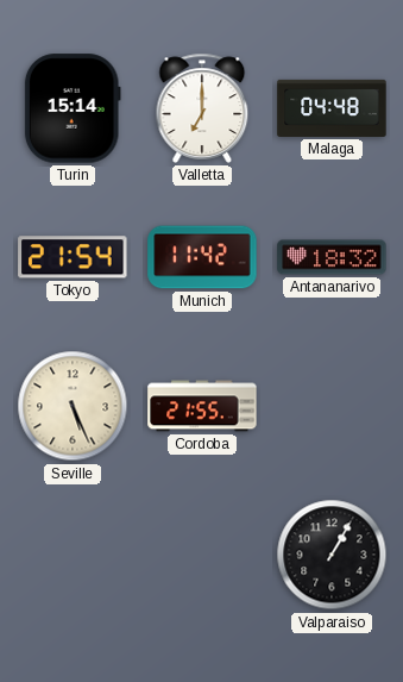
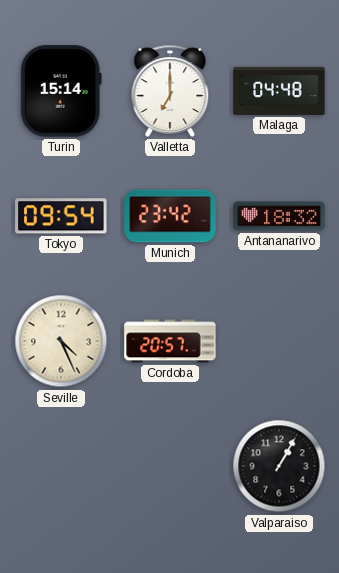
Tokyo: 21:54 -> 09:54
Munich: 11:42 -> 23:42
Seville: 5:26 -> 4:26
Cordoba: 21:55 -> 20:57
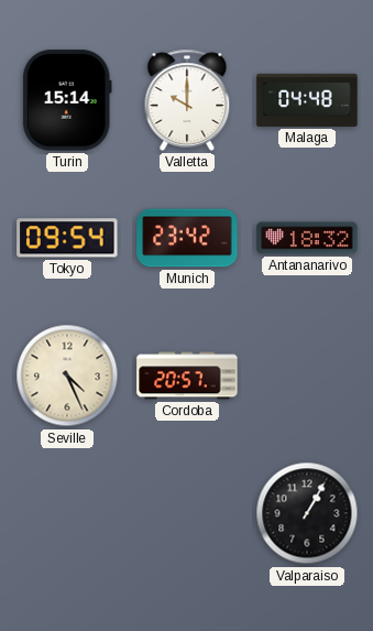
Valletta: 7:00 -> 10:00
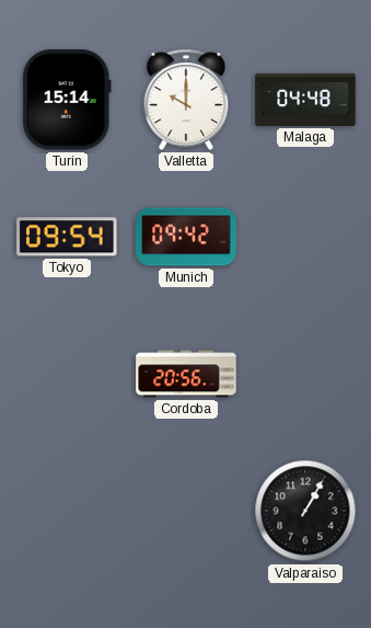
Munich: 23:42 -> 09:42
Antananarivo: 18:32 -> none
Seville: 4:26 -> none
Cordoba: 20:57 -> 20:56
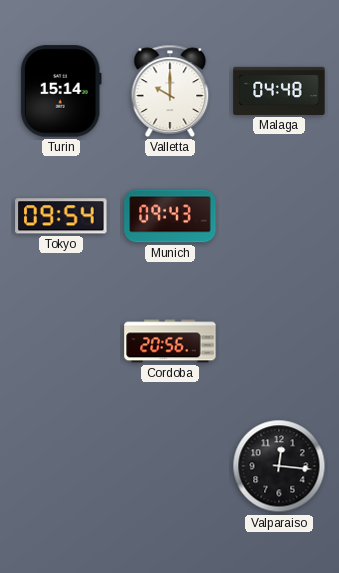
Munich: 09:42 -> 09:43
Valparaiso: 1:05 -> 12:16
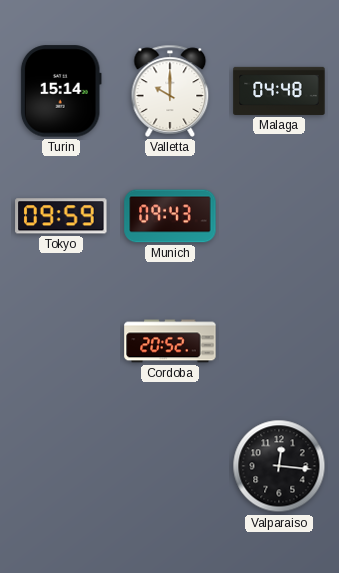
Tokyo: 09:54 -> 09:59
Cordoba: 20:56 -> 20:52
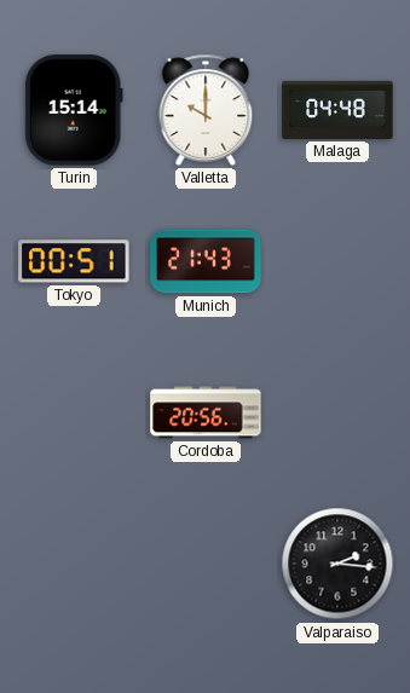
Tokyo: 09:59 -> 00:51
Munich: 09:43 -> 21:43
Cordoba: 20:52 -> 20:56
Valparaiso: 12:16 -> 2:16
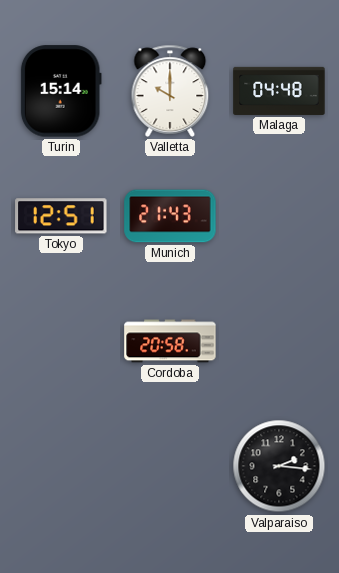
Tokyo: 00:51 -> 12:51
Cordoba: 20:56 -> 20:58
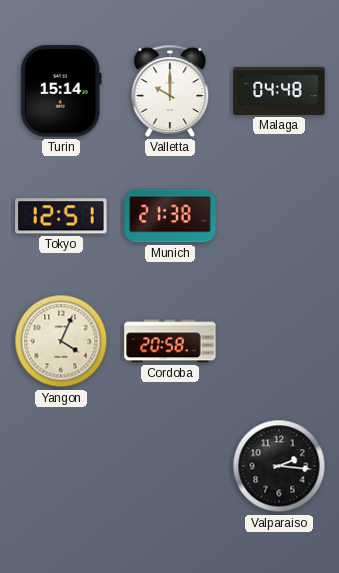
Munich: 21:43 -> 21:38
Yangon: none -> 4:04
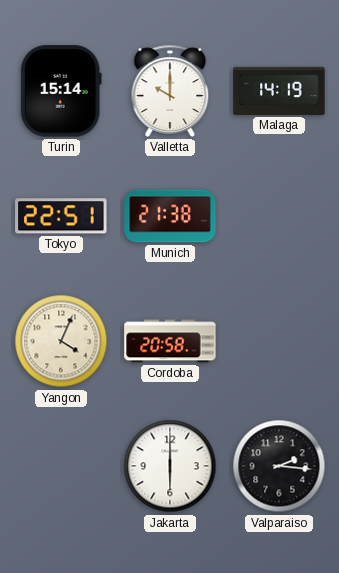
Malaga: 04:48 -> 14:19
Tokyo: 12:51 -> 22:51
Jakarta: none -> 6:00
